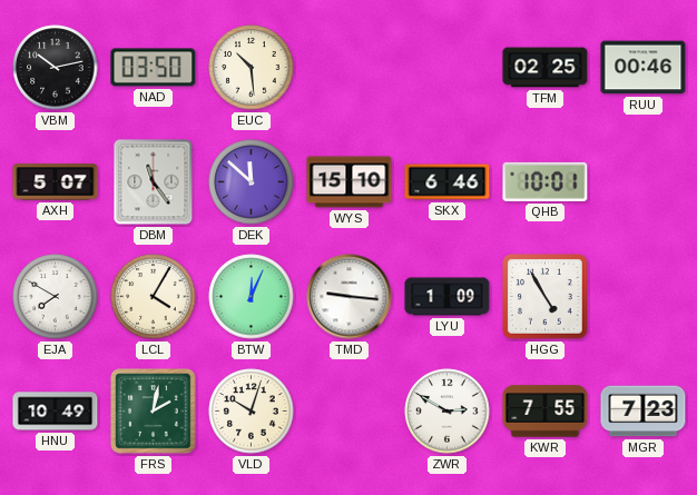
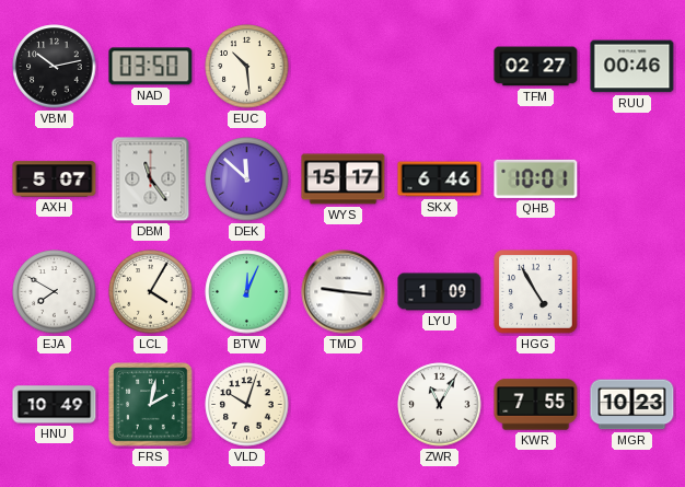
TFM: 02:25 -> 02:27
WYS: 15:10 -> 15:17
ZWR: 2:50 -> 11:05
MGR: 7:23 -> 10:23
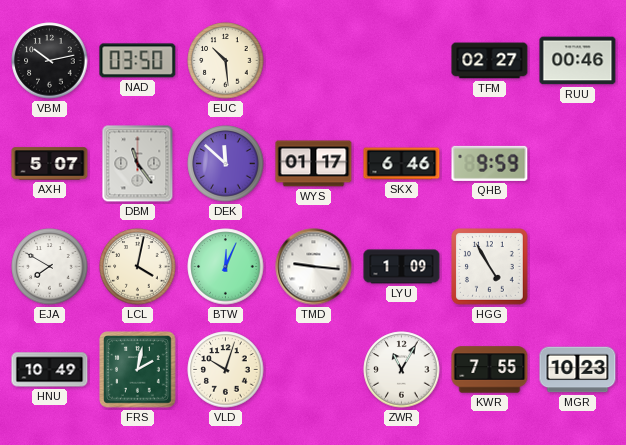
WYS: 15:17 -> 01:17
QHB: 10:01 -> 9:59
LCL: 4:05 -> 4:02
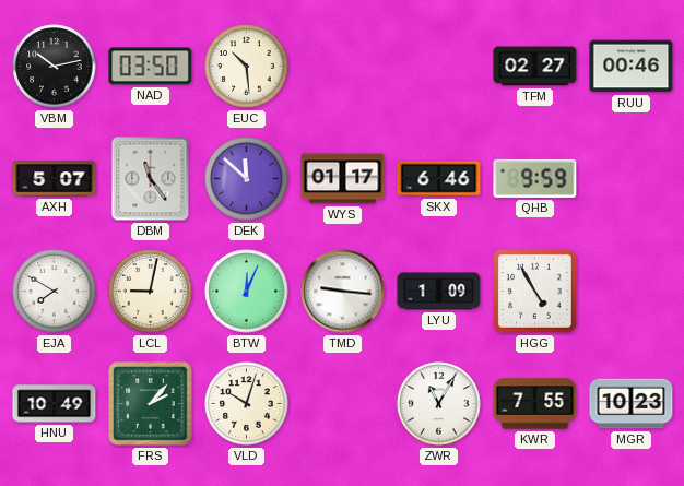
LCL: 4:02 -> 9:02
FRS: 2:02 -> 2:07
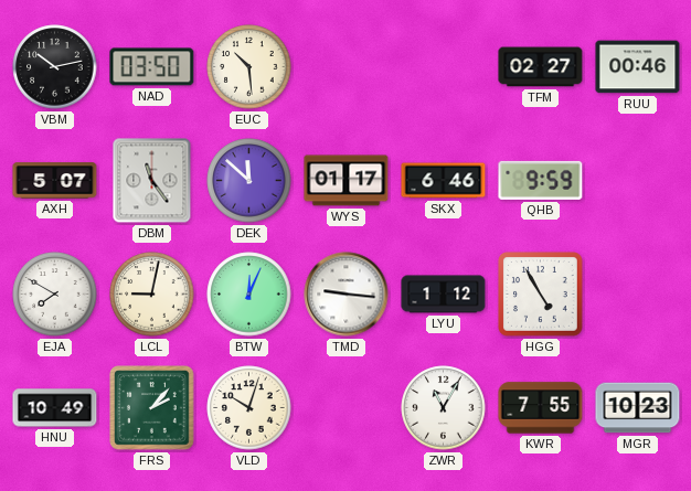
LYU: 1:09 -> 1:12
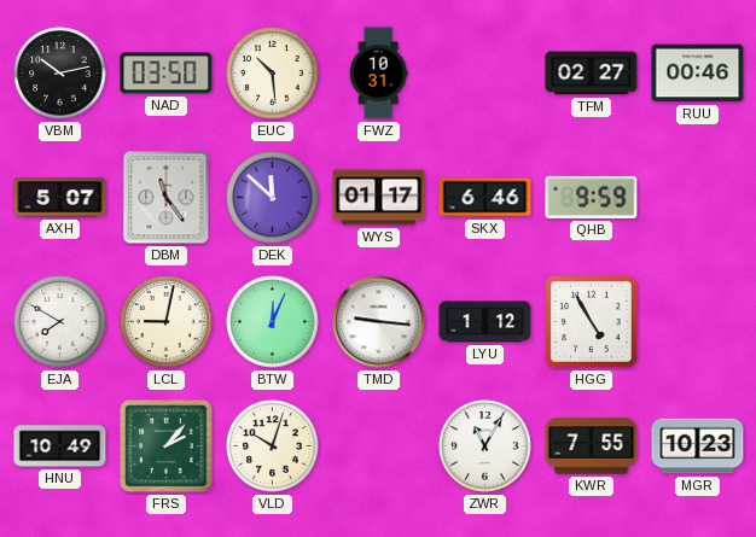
FWZ: none -> 10:31
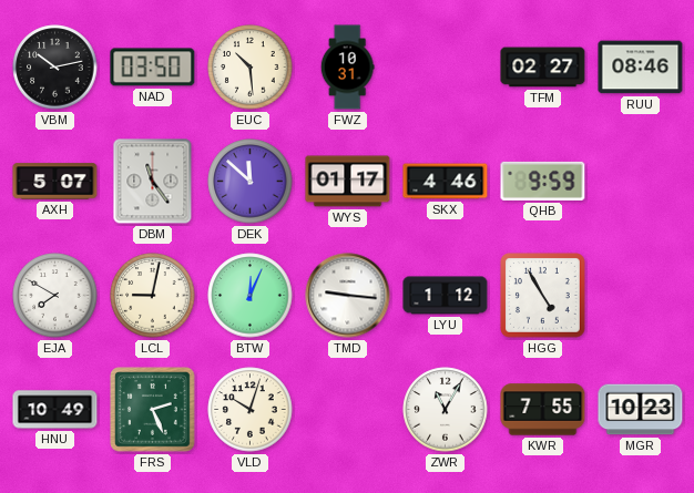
RUU: 00:46 -> 08:46
SKX: 6:46 -> 4:46
FRS: 2:07 -> 2:26
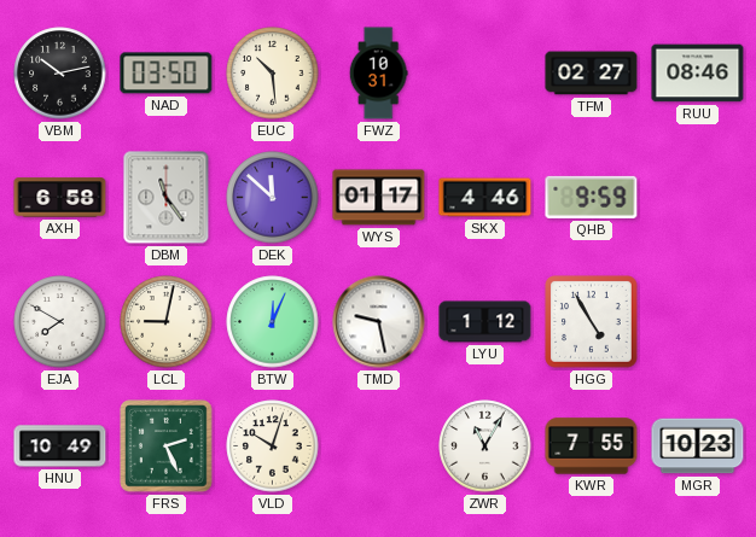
AXH: 5:07 -> 6:58
TMD: 9:16 -> 9:28
